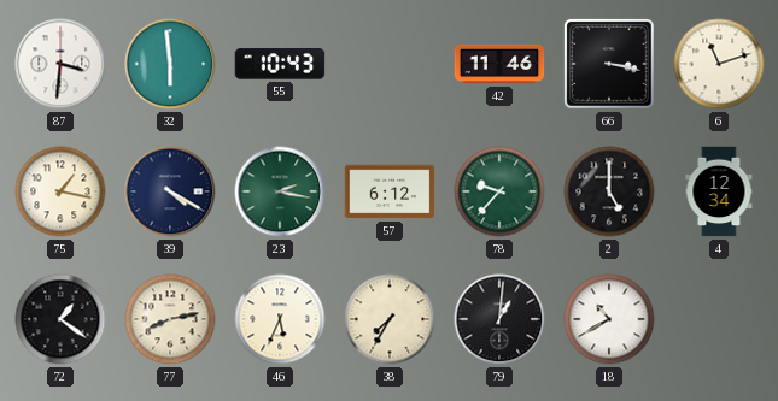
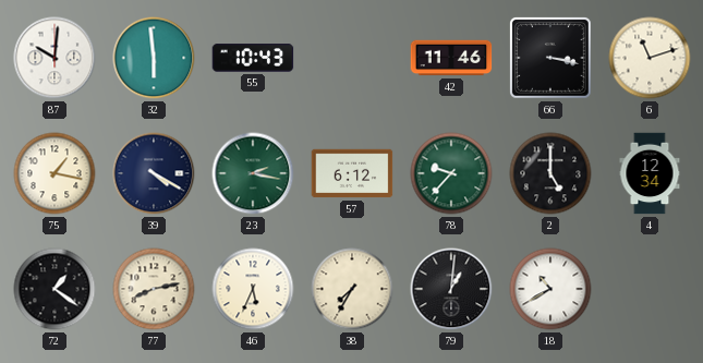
87: 3:31 -> 10:01
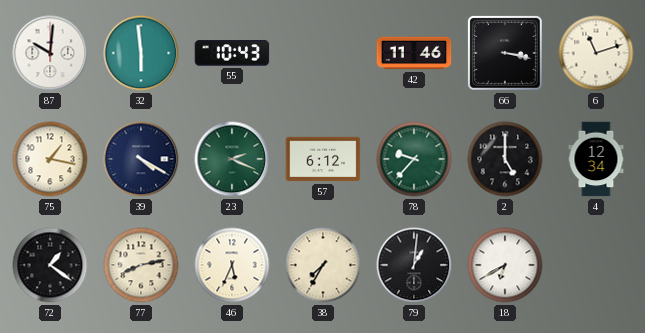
23: 2:17 -> 2:19
18: 10:40 -> 6:40
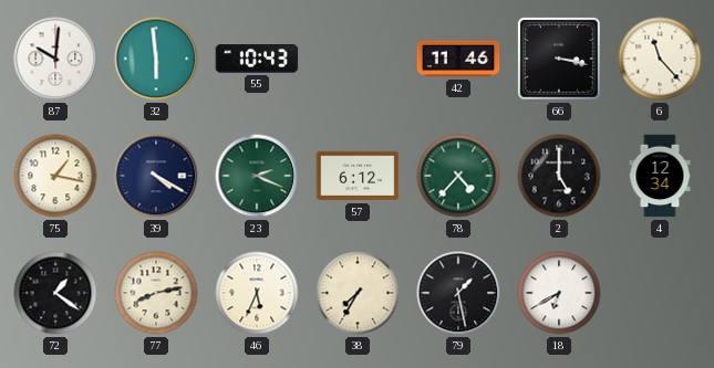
6: 11:12 -> 11:23
78: 9:37 -> 4:37
79: 1:01 -> 1:28
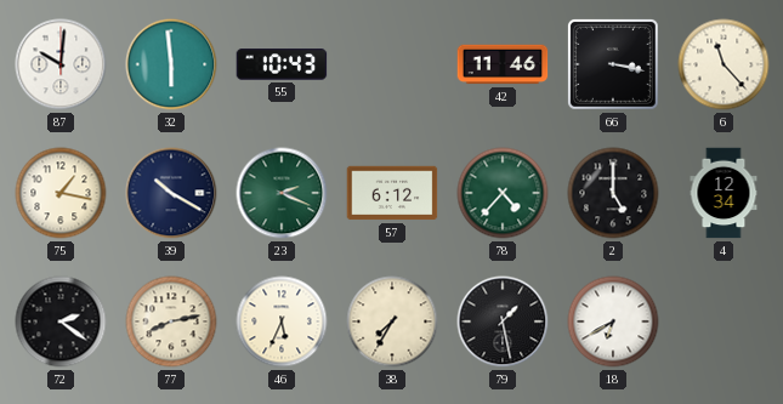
39: 4:20 -> 10:20
72: 1:21 -> 2:21
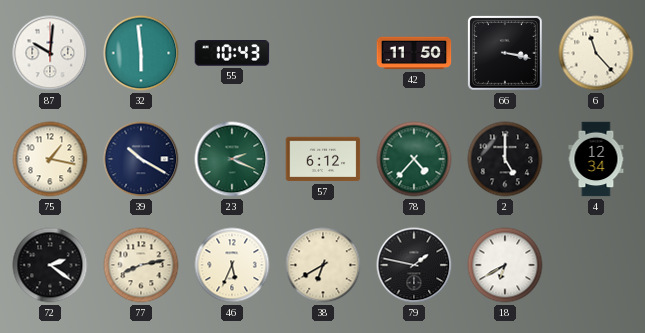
42: 11:46 -> 11:50
38: 7:35 -> 6:40
79: 1:28 -> 1:47
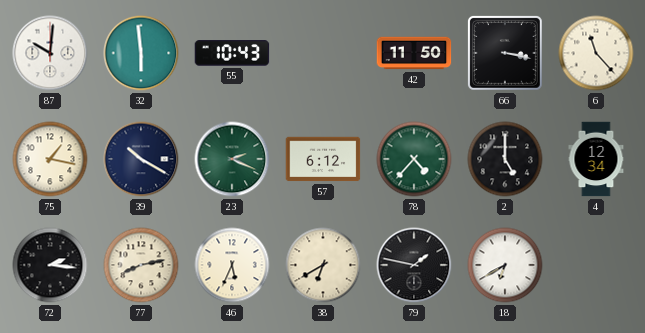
72: 2:21 -> 2:16
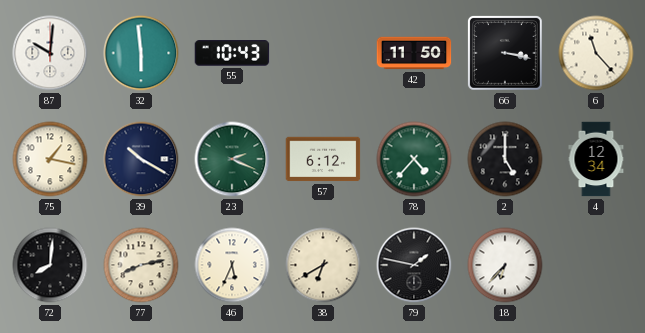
72: 2:16 -> 8:01
18: 6:40 -> 6:37
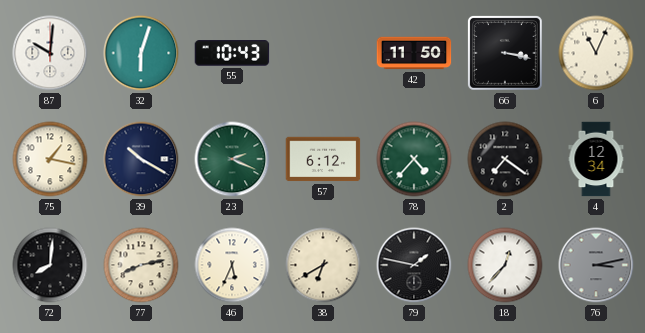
32: 5:59 -> 6:03
6: 11:23 -> 11:04
2: 5:00 -> 7:21
18: 6:37 -> 12:37
76: none -> 3:13
